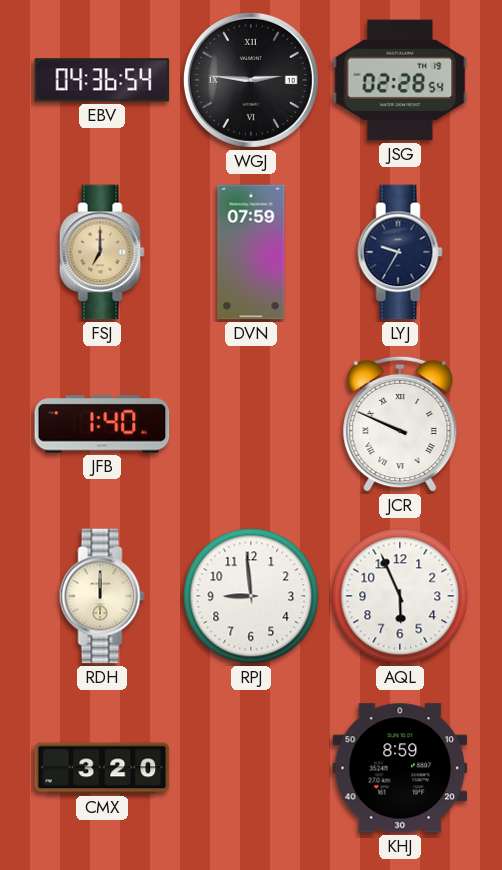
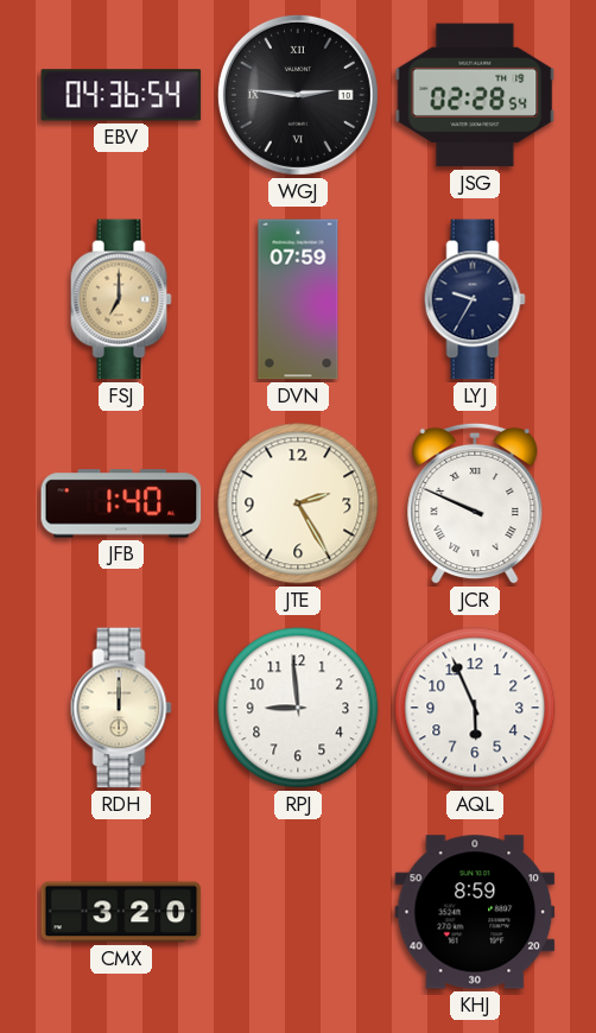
JTE: none -> 2:25
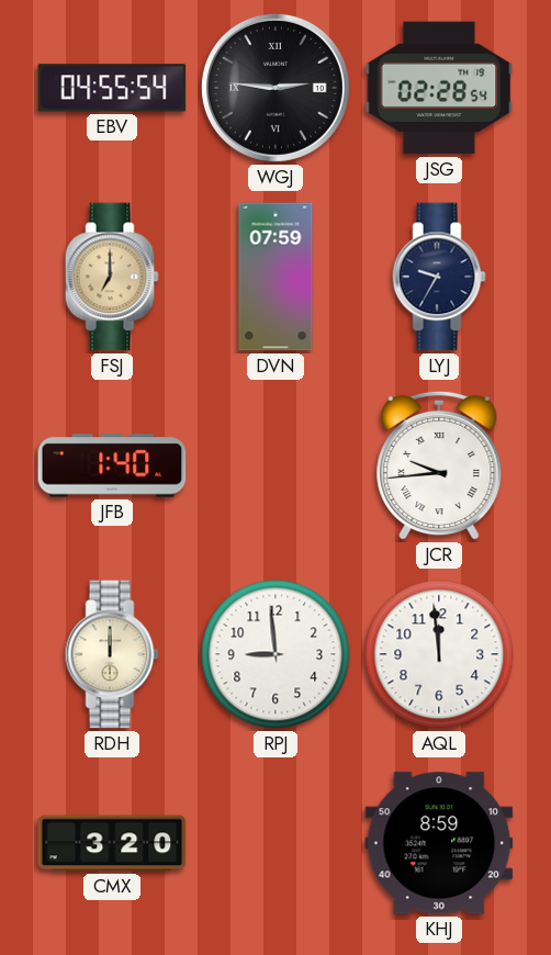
EBV: 04:36 -> 04:55
JTE: 2:25 -> none
JCR: 9:49 -> 9:44
AQL: 5:56 -> 11:59
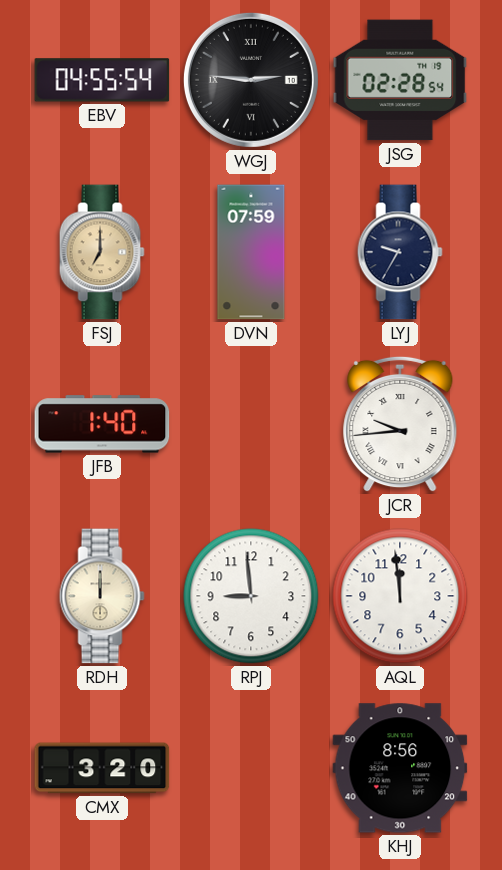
KHJ: 8:59 -> 8:56
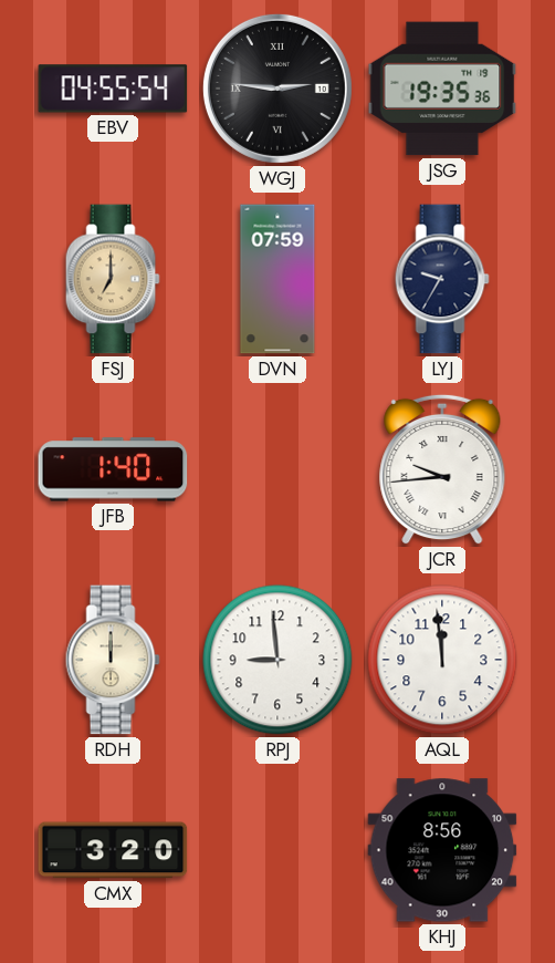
JSG: 02:28 -> 19:35
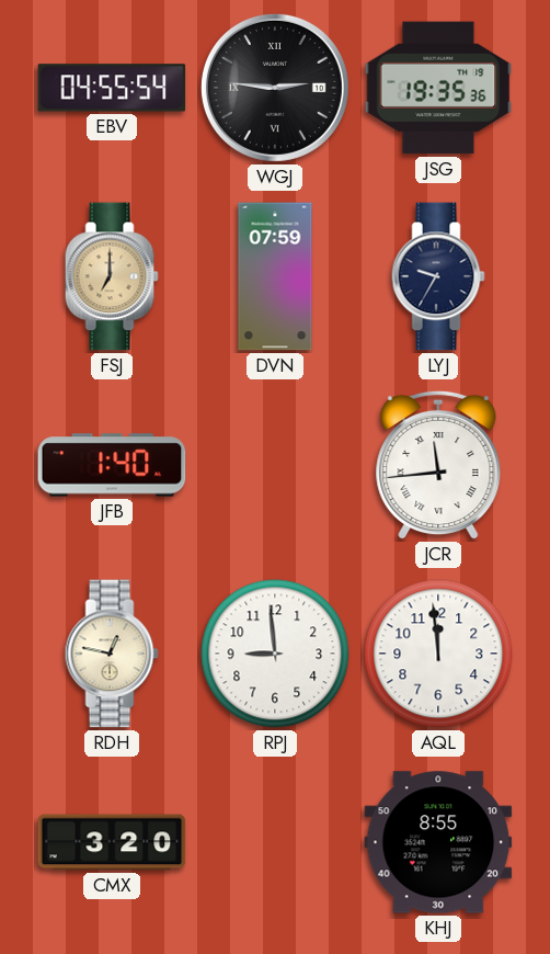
JCR: 9:44 -> 11:44
RDH: 12:00 -> 12:47
KHJ: 8:56 -> 8:55
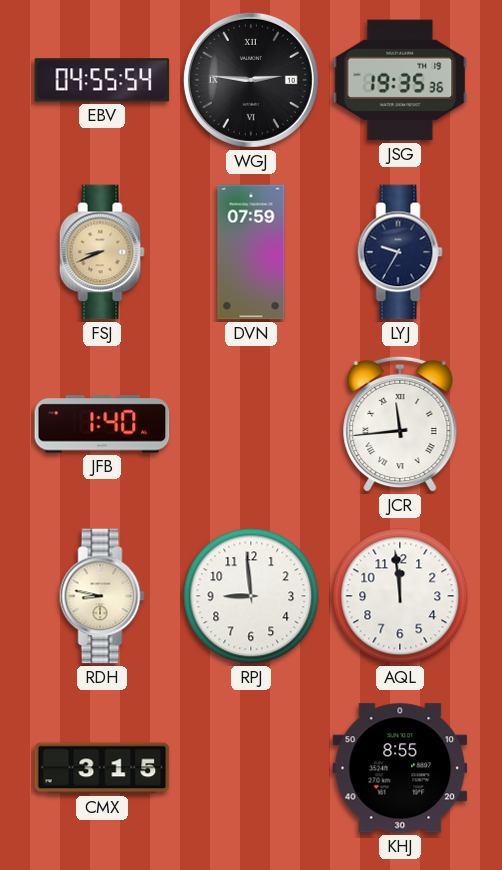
FSJ: 7:00 -> 8:41
RDH: 12:47 -> 8:47
CMX: 3:20 -> 3:15
